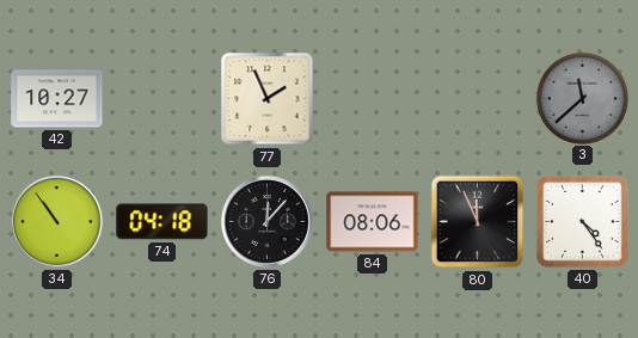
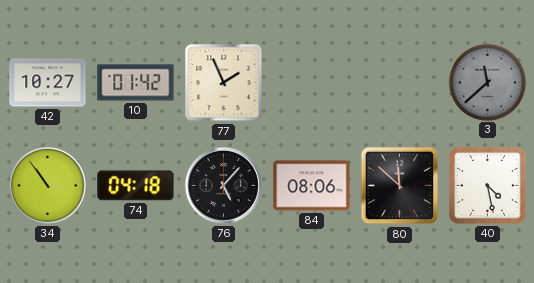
10: none -> 01:42
76: 12:07 -> 5:07
80: 11:56 -> 11:52
40: 4:24 -> 4:28
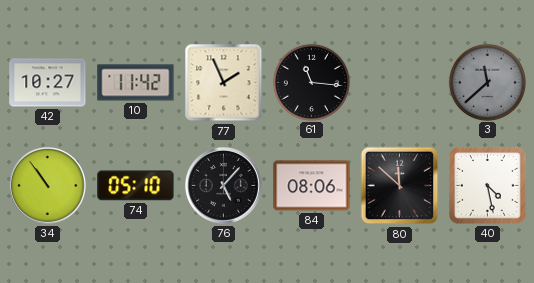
10: 01:42 -> 11:42
61: none -> 11:16
74: 04:18 -> 05:10
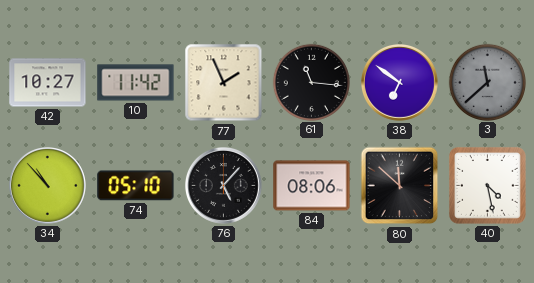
38: none -> 6:51
34: 10:54 -> 10:53
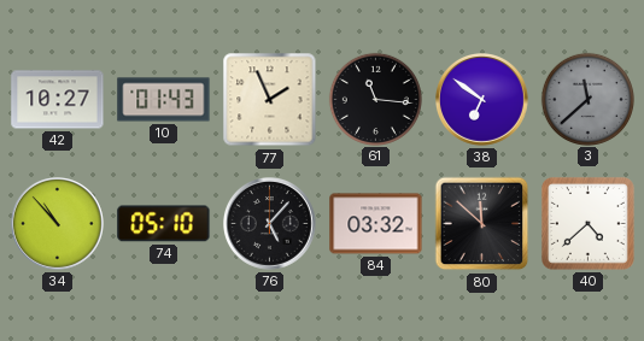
10: 11:42 -> 01:43
84: 08:06 -> 03:32
40: 4:28 -> 4:38
